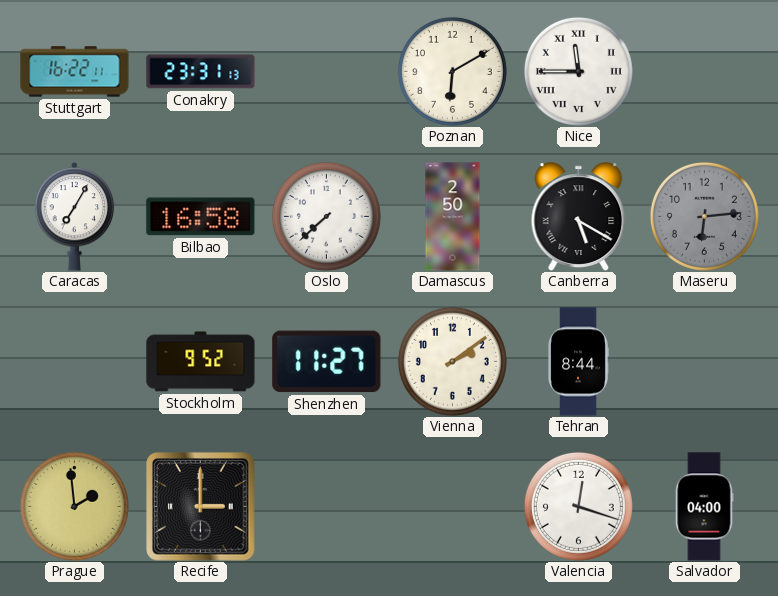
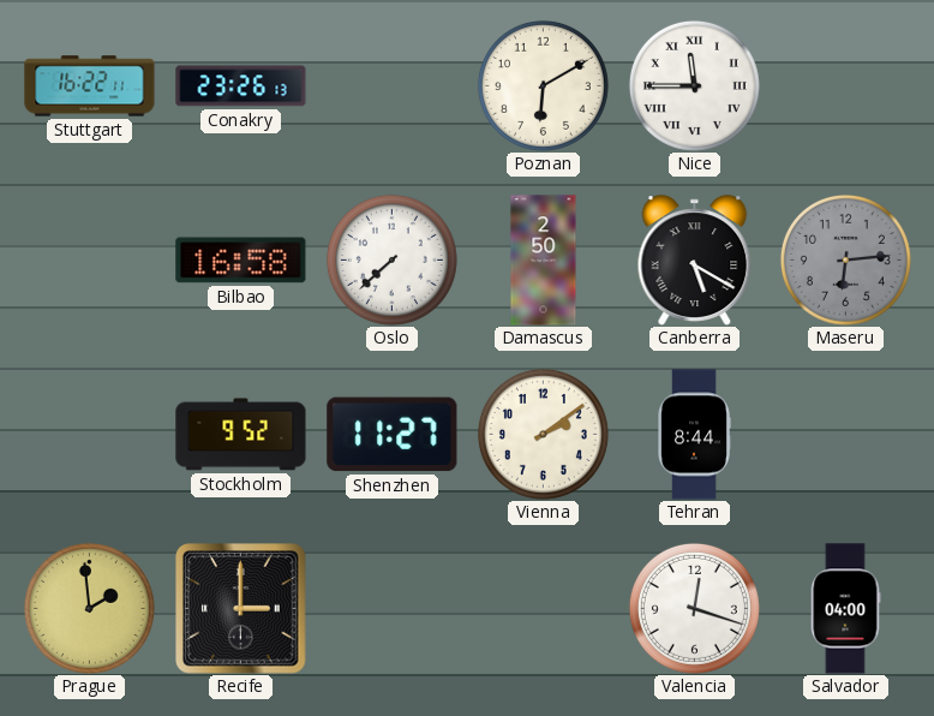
Conakry: 23:31 -> 23:26
Caracas: 7:05 -> none
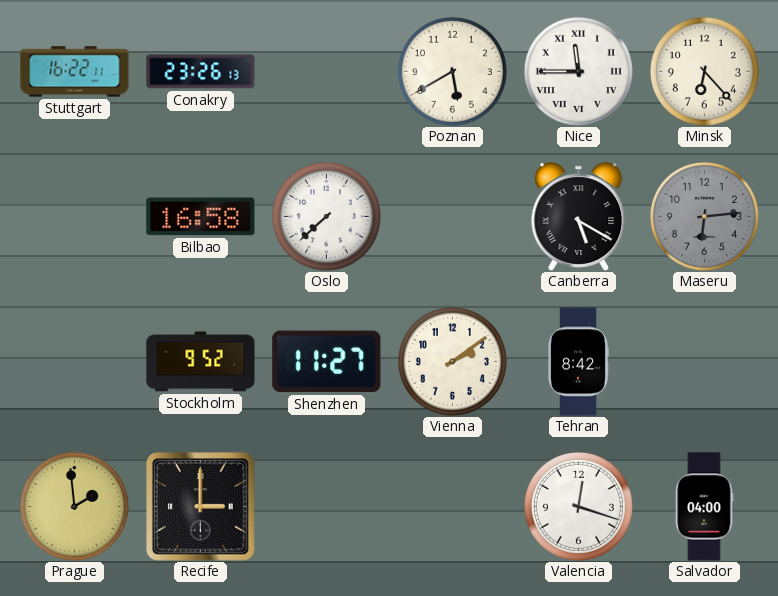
Poznan: 6:10 -> 5:40
Minsk: none -> 6:23
Damascus: 2:50 -> none
Tehran: 8:44 -> 8:42
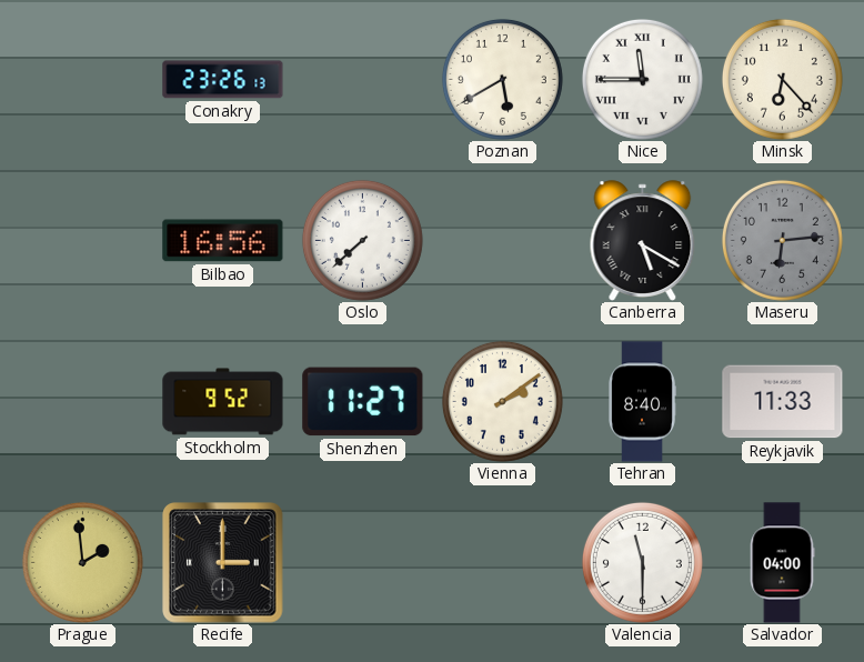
Stuttgart: 16:22 -> none
Bilbao: 16:58 -> 16:56
Tehran: 8:42 -> 8:40
Reykjavik: none -> 11:33
Valencia: 12:18 -> 11:30
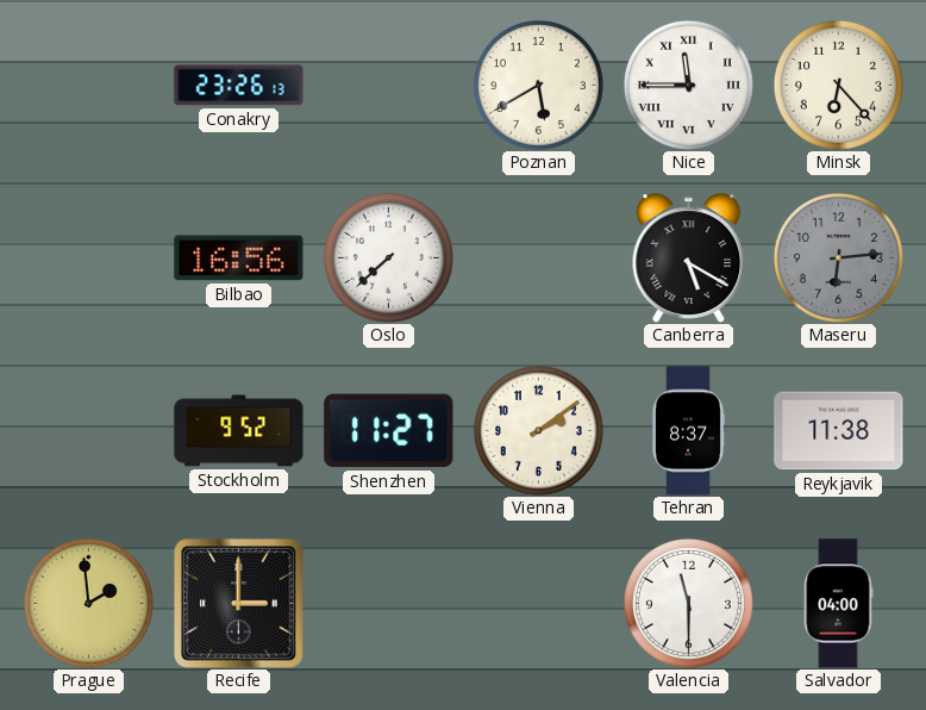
Tehran: 8:40 -> 8:37
Reykjavik: 11:33 -> 11:38
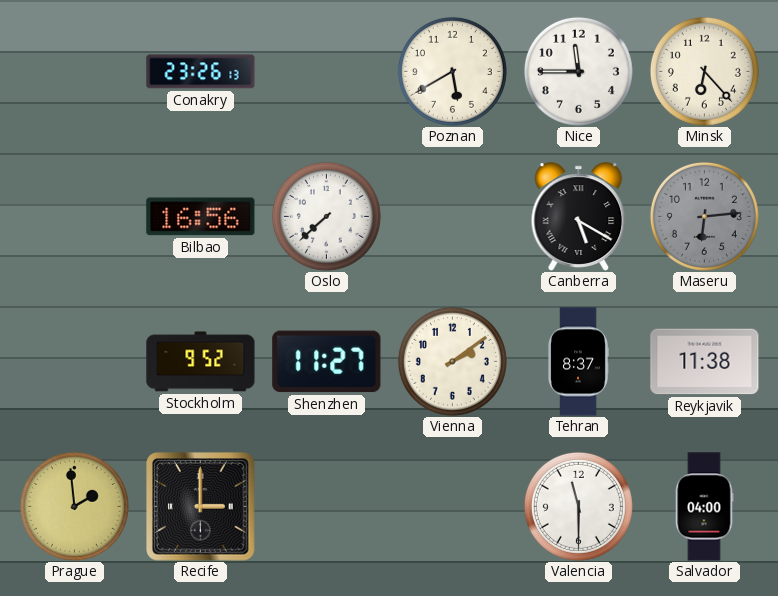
Nice numerals: Roman -> Arabic
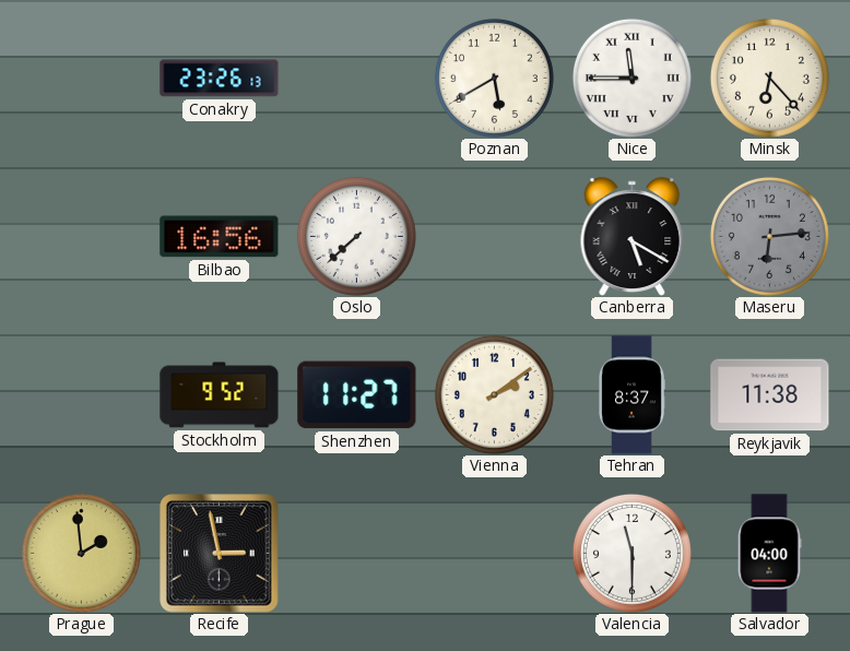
Nice numerals: Arabic -> Roman
Recife: 3:00 -> 2:58
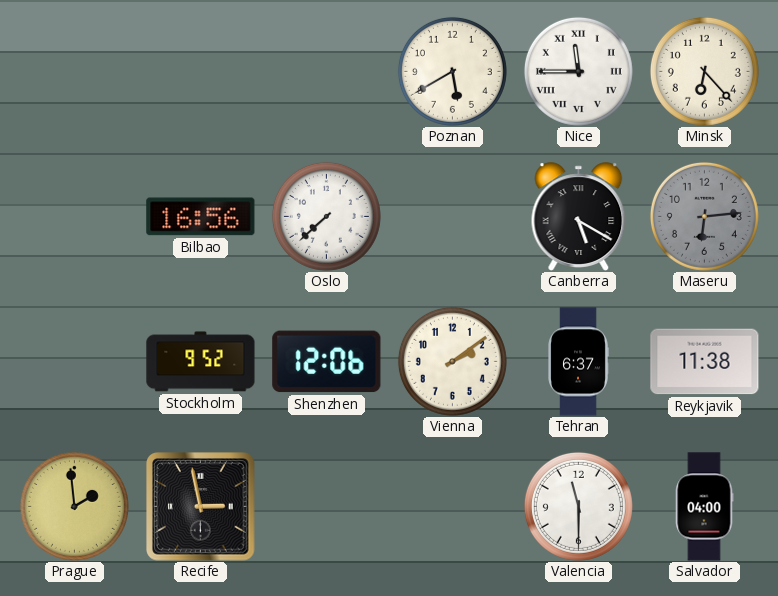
Conakry: 23:26 -> none
Shenzhen: 11:27 -> 12:06
Tehran: 8:37 -> 6:37
